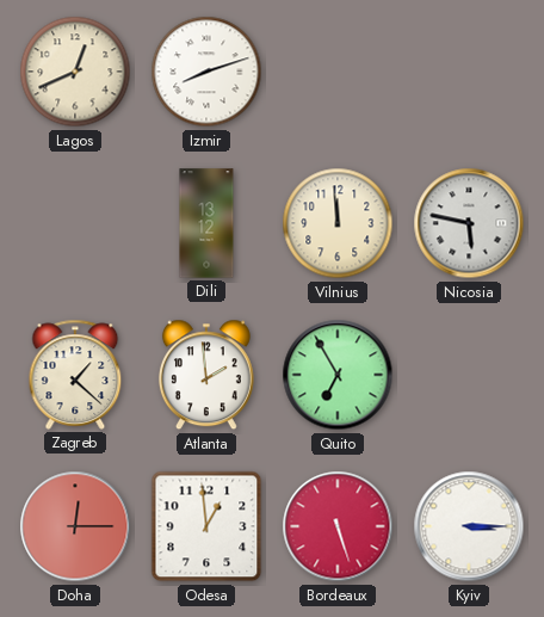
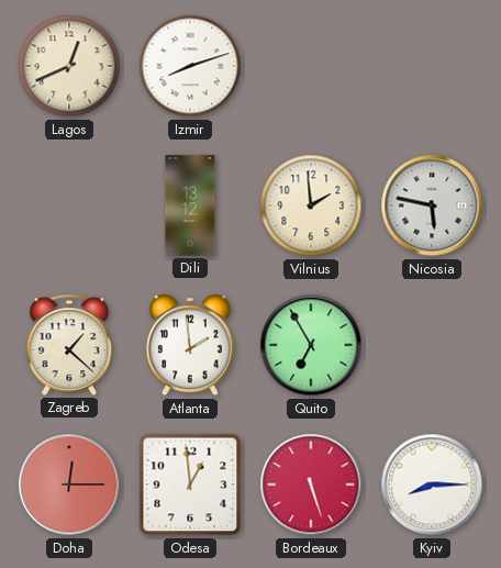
Vilnius: 11:59 -> 1:59
Kyiv: 3:15 -> 8:15
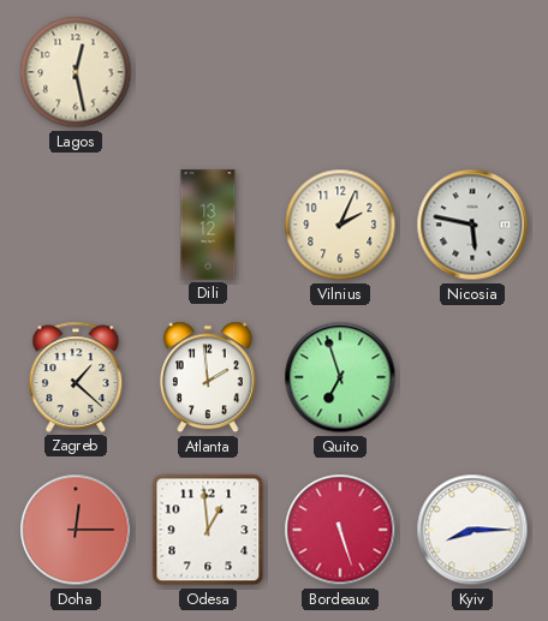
Lagos: 12:41 -> 12:28
Izmir: 8:12 -> none
Vilnius: 1:59 -> 2:04
Quito: 6:55 -> 6:57
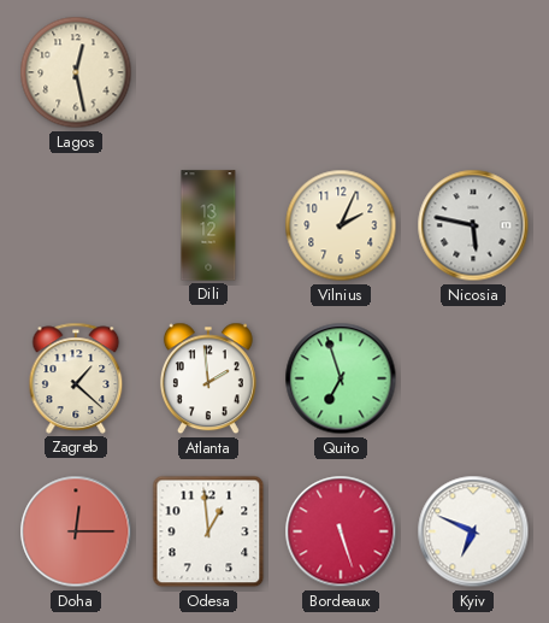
Kyiv: 8:15 -> 6:49
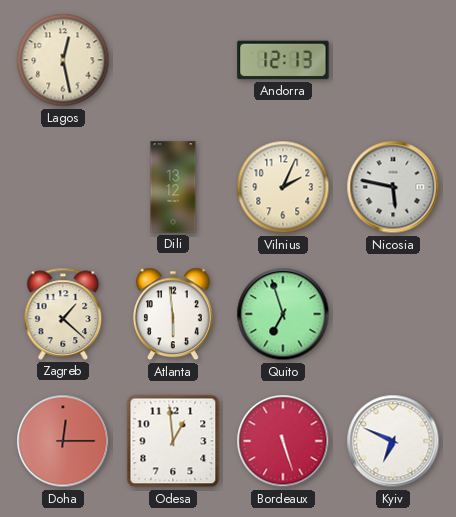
Andorra: none -> 12:13
Atlanta: 1:59 -> 5:59
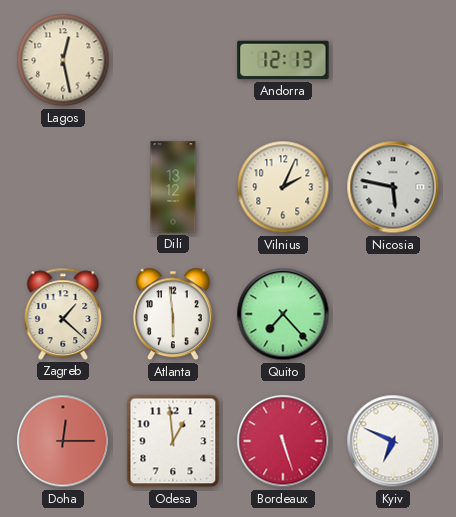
Quito: 6:57 -> 7:23
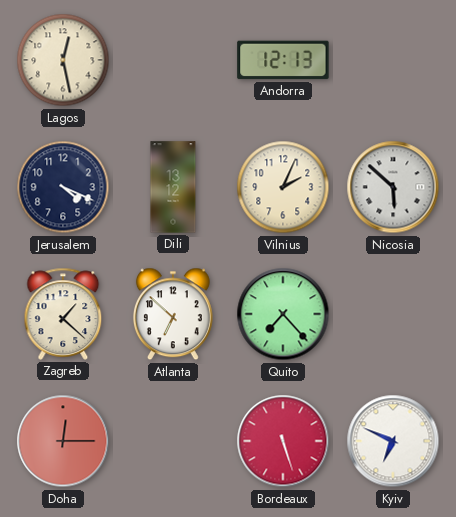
Jerusalem: none -> 4:19
Nicosia: 5:47 -> 5:52
Atlanta: 5:59 -> 6:52
Odesa: 12:59 -> none
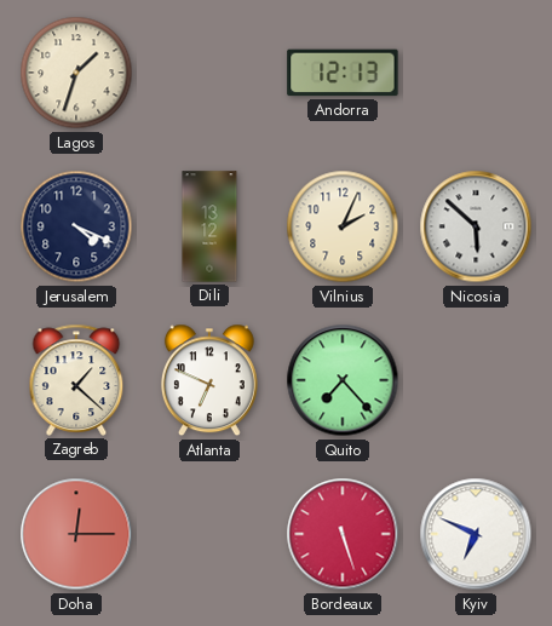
Lagos: 12:28 -> 1:33
Atlanta: 6:52 -> 6:49
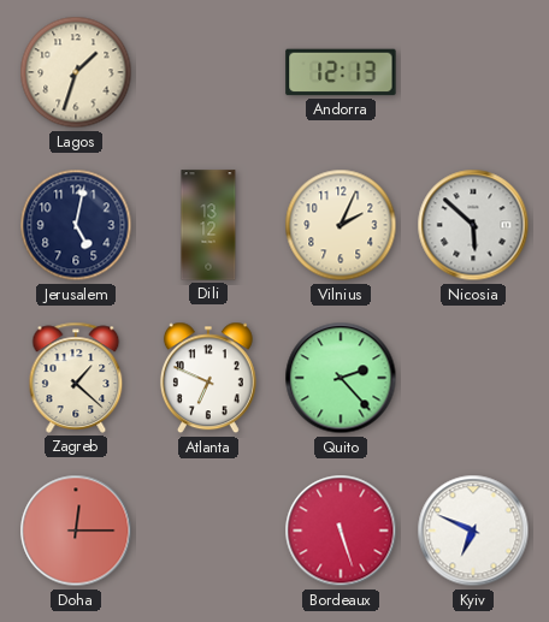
Jerusalem: 4:19 -> 5:02
Quito: 7:23 -> 2:23
